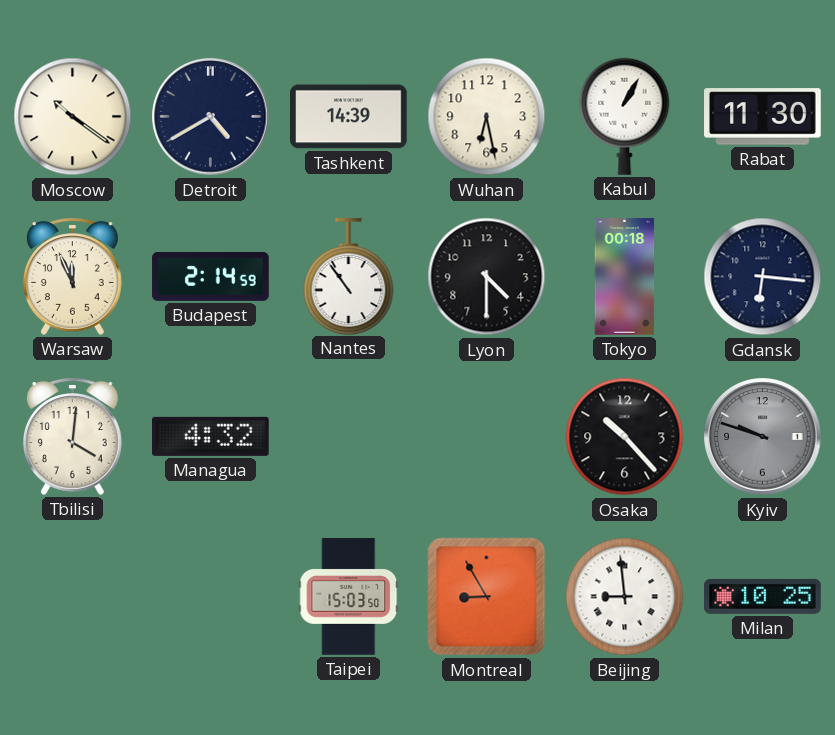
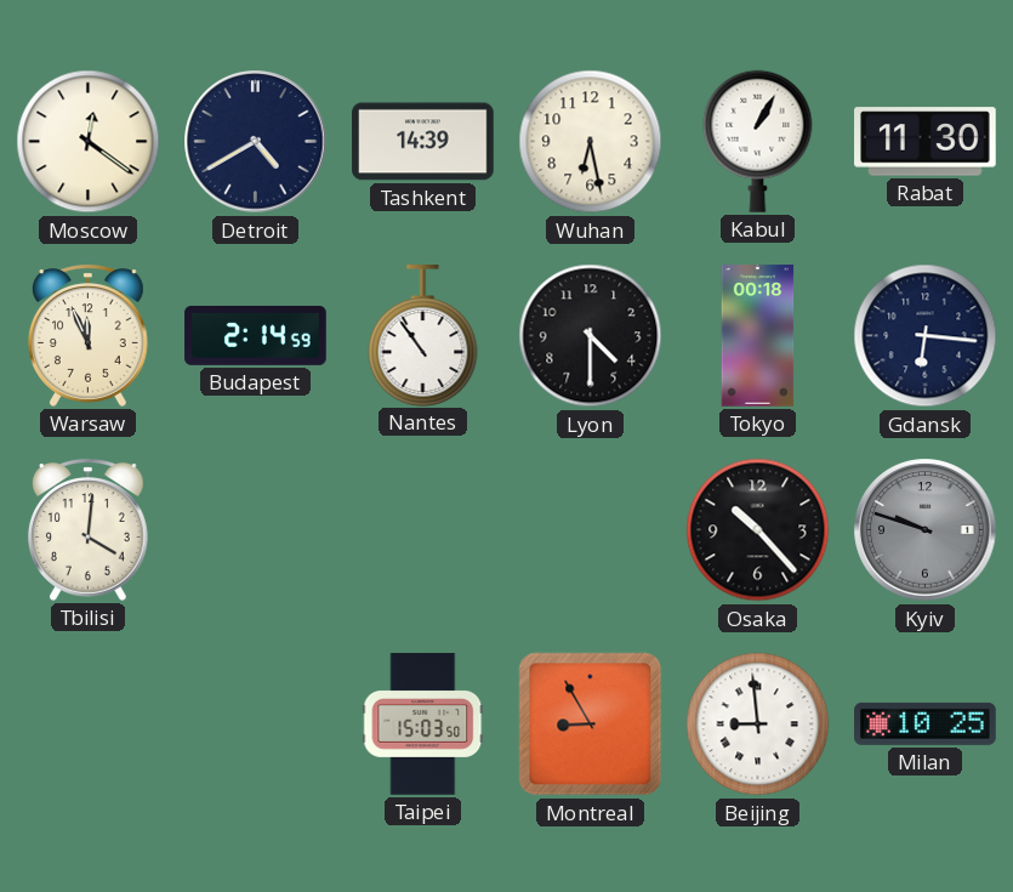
Moscow: 10:21 -> 12:21
Managua: 4:32 -> none
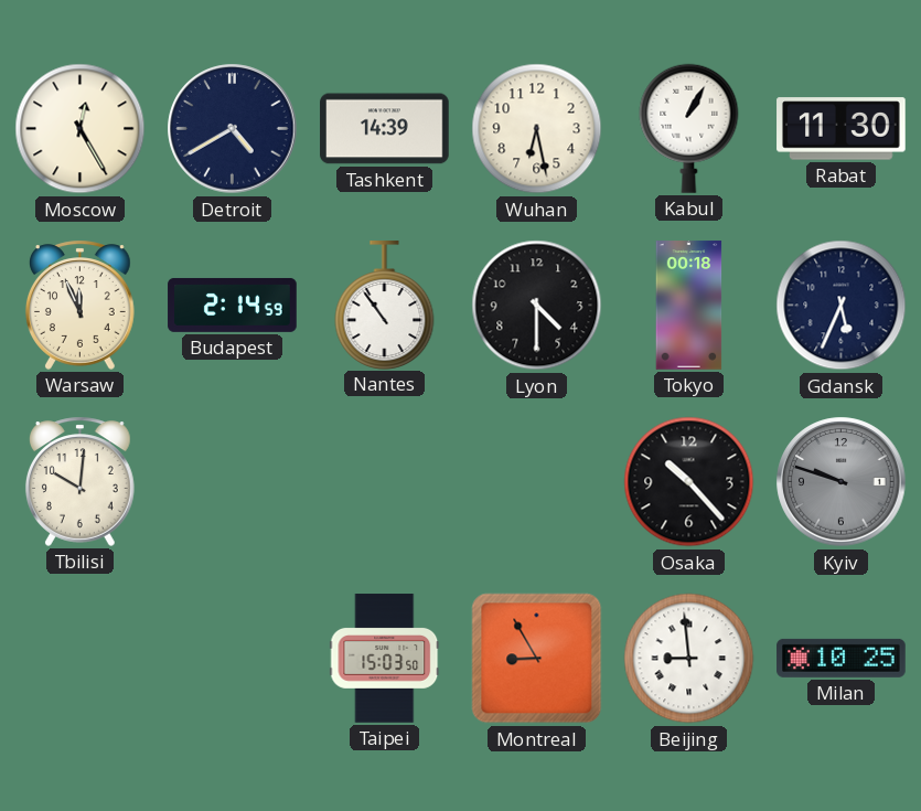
Moscow: 12:21 -> 12:25
Gdansk: 6:16 -> 5:34
Tbilisi: 4:01 -> 10:01
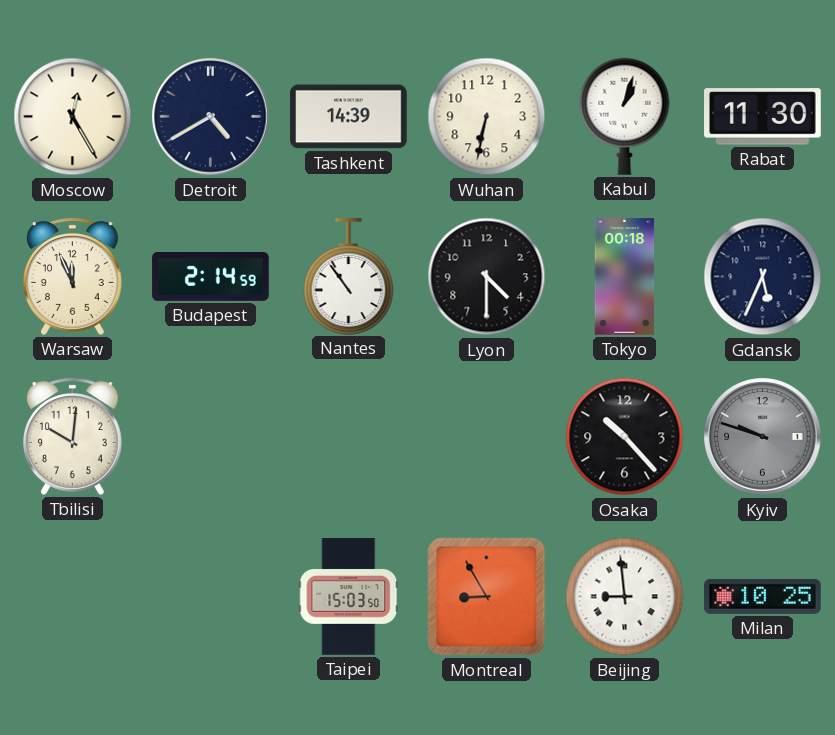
Wuhan: 6:28 -> 6:32
Kabul: 1:05 -> 1:03
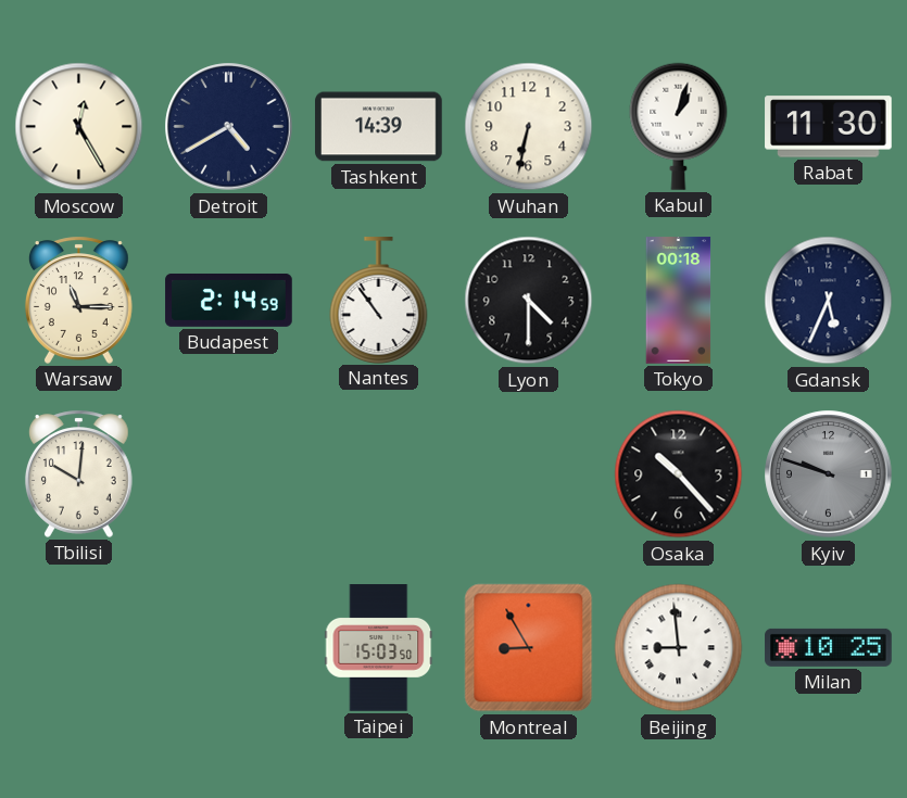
Warsaw: 11:56 -> 11:15
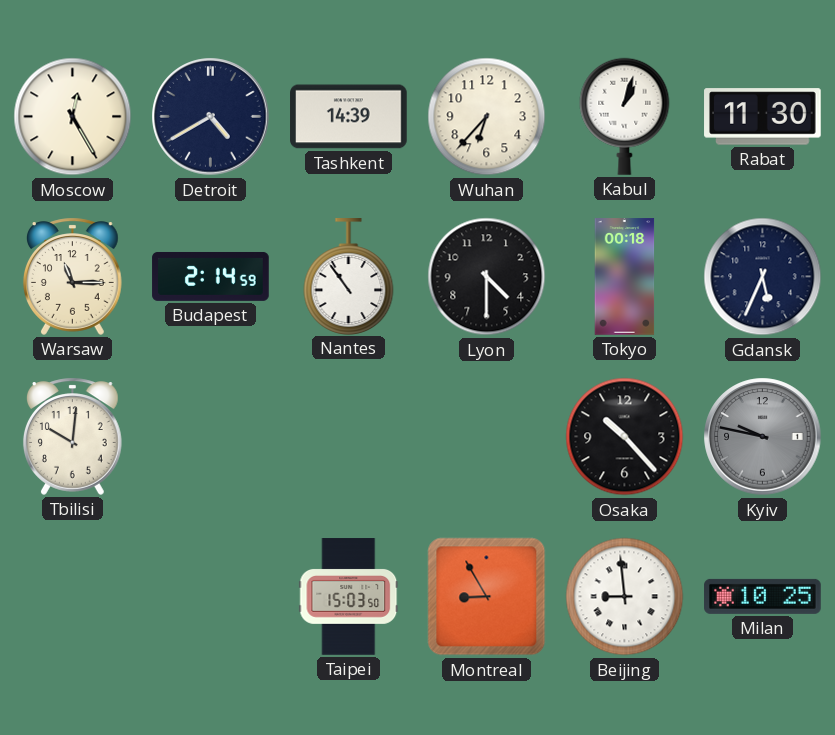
Wuhan: 6:32 -> 6:37
Kyiv: 9:48 -> 9:47
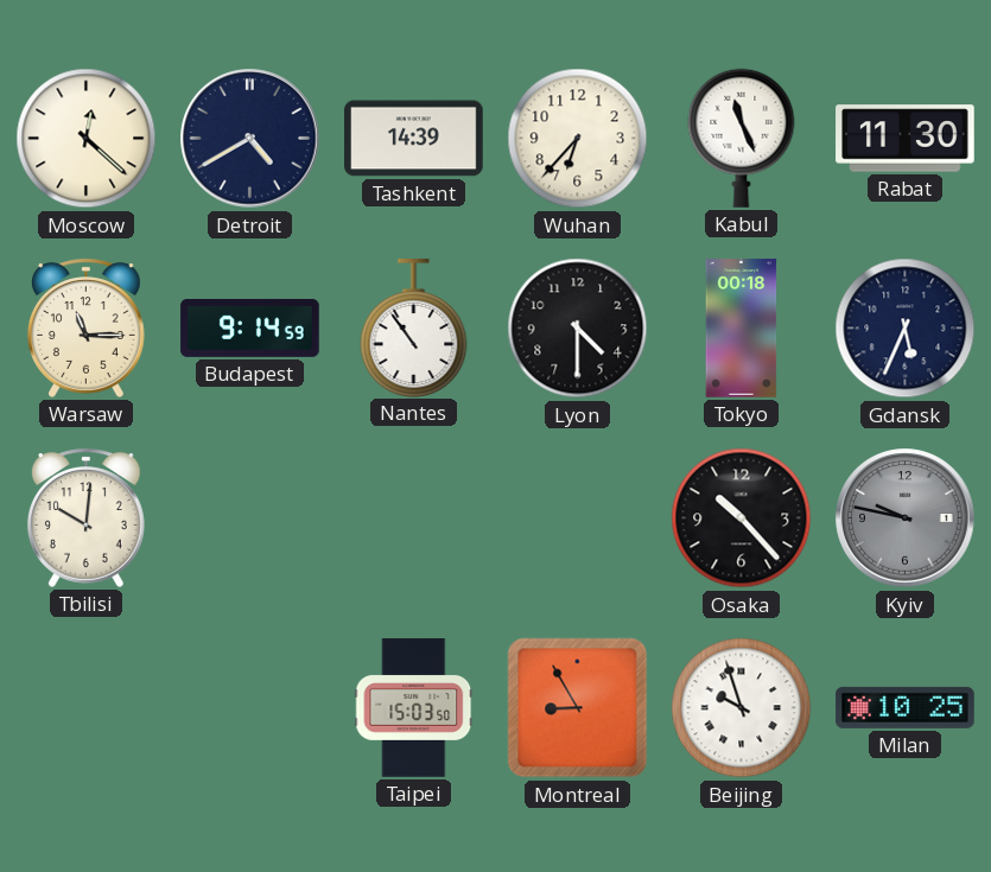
Moscow: 12:25 -> 12:22
Kabul: 1:03 -> 11:26
Budapest: 2:14 -> 9:14
Beijing: 8:59 -> 9:57
